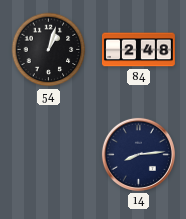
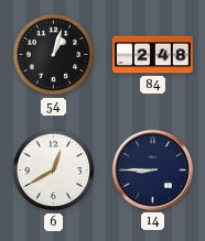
6: none -> 12:40
14: 8:14 -> 8:45
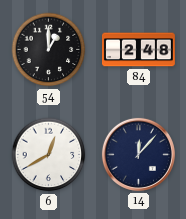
54: 1:03 -> 1:00
14: 8:45 -> 12:07
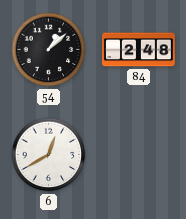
54: 1:00 -> 1:08
14: 12:07 -> none
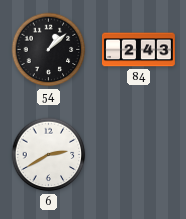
84: 2:48 -> 2:43
6: 12:40 -> 2:40
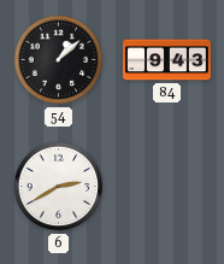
84: 2:43 -> 9:43
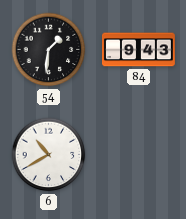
54: 1:08 -> 1:31
6: 2:40 -> 10:40
